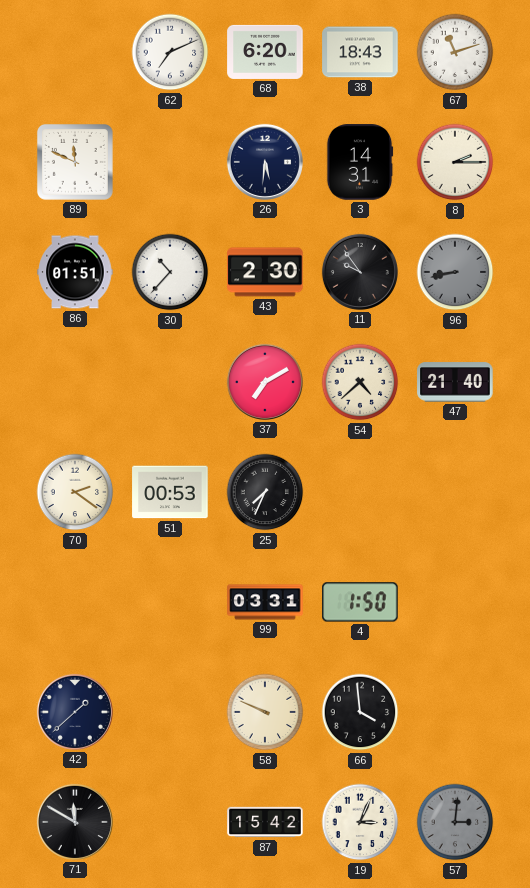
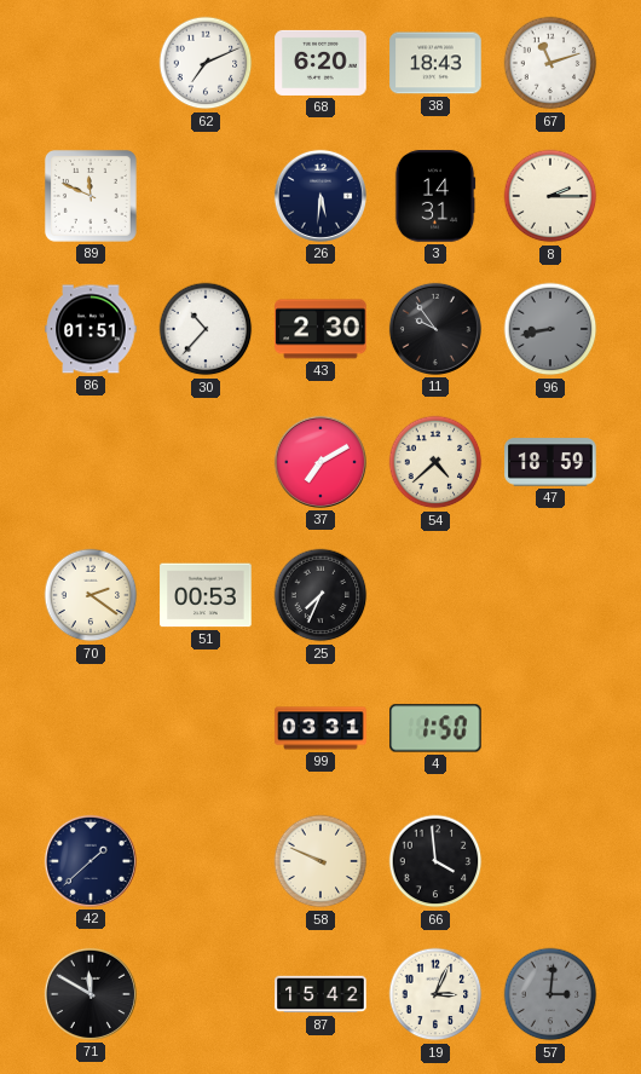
47: 21:40 -> 18:59
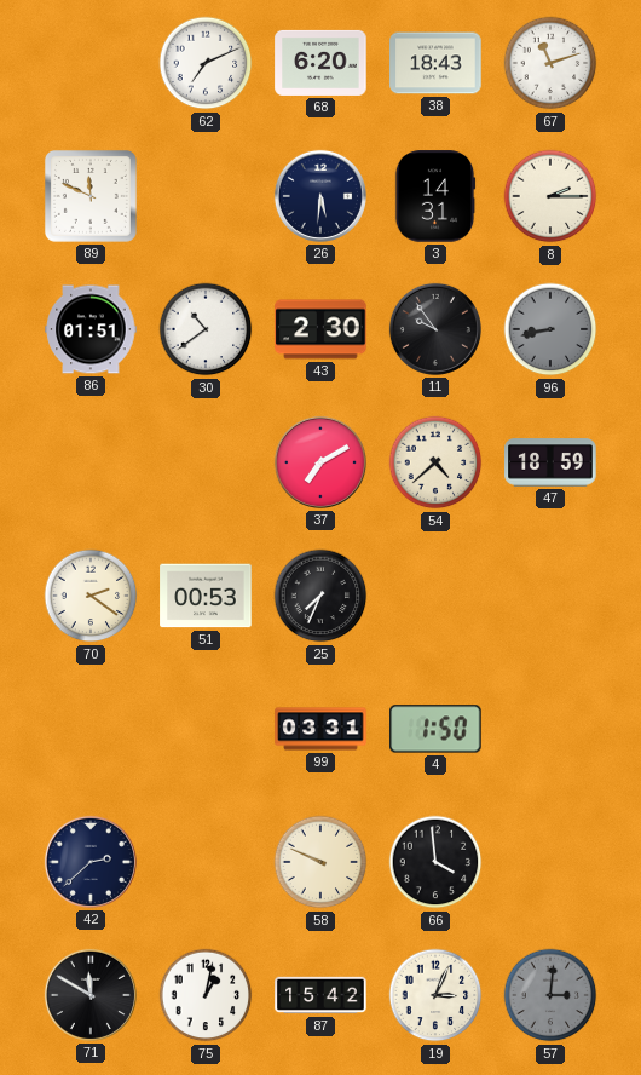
30: 10:37 -> 10:39
42: 1:38 -> 2:38
75: none -> 1:02
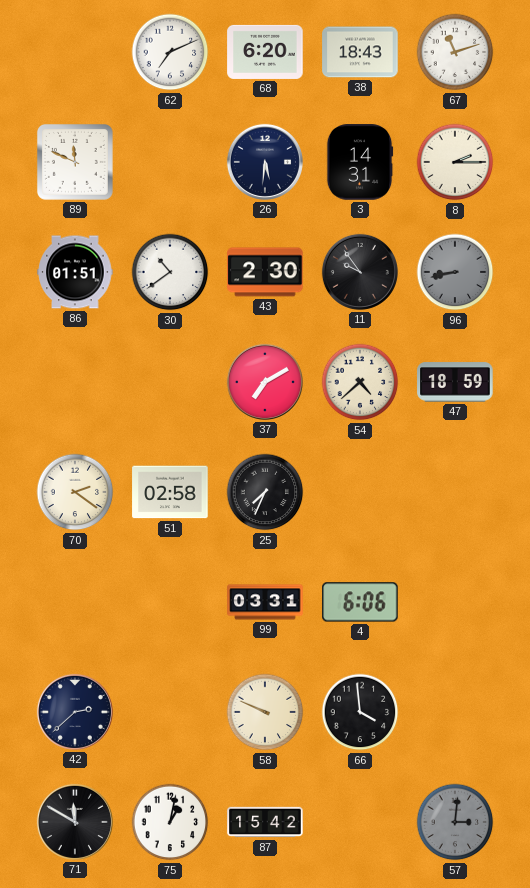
51: 00:53 -> 02:58
4: 1:50 -> 6:06
19: 3:04 -> none
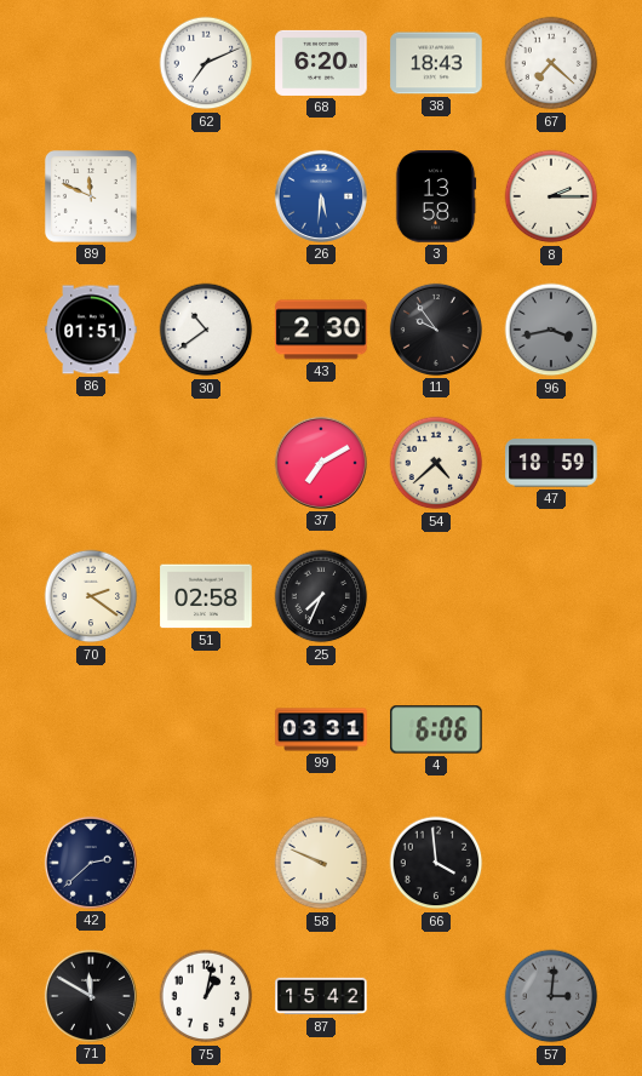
67: 11:12 -> 7:22
26 dial: navy -> blue
3: 14:31 -> 13:58
96: 8:43 -> 3:43
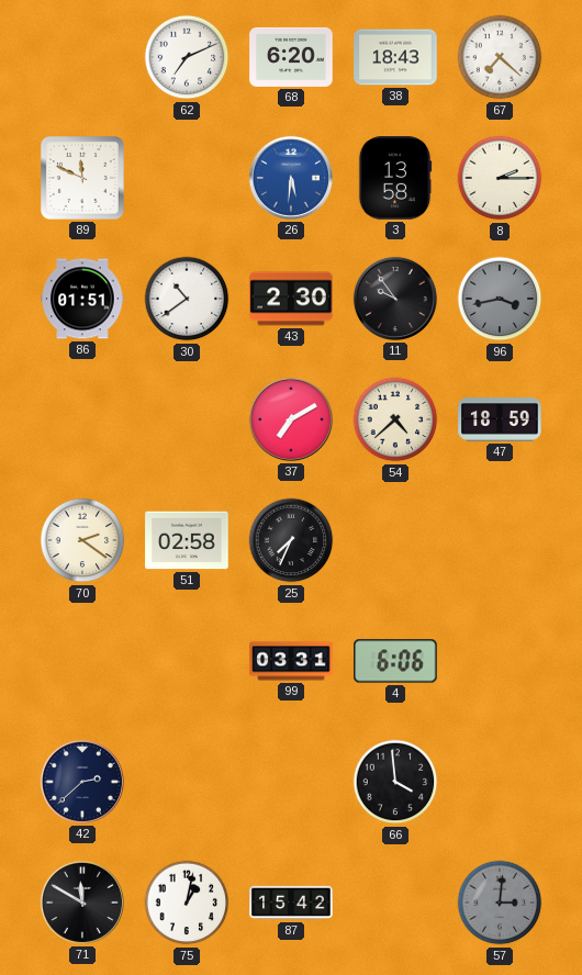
58: 9:49 -> none
